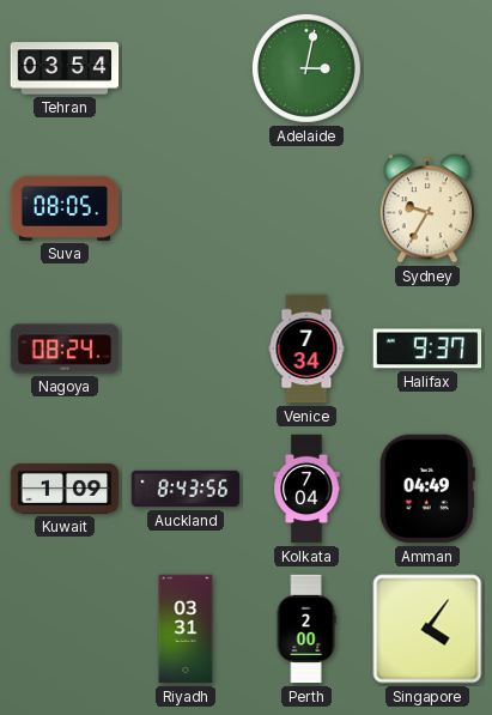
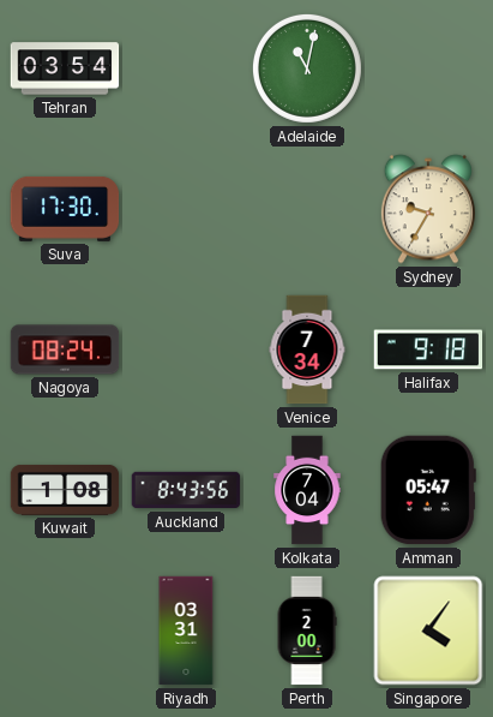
Adelaide: 3:02 -> 11:02
Suva: 08:05 -> 17:30
Halifax: 9:37 -> 9:18
Kuwait: 1:09 -> 1:08
Amman: 04:49 -> 05:47
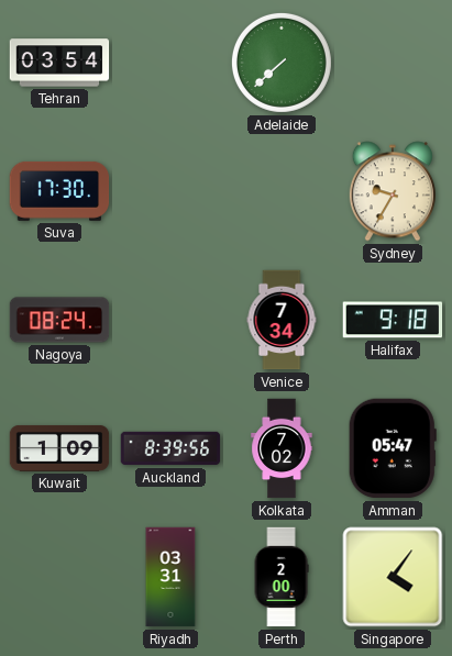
Adelaide: 11:02 -> 7:38
Kuwait: 1:08 -> 1:09
Auckland: 8:43 -> 8:39
Kolkata: 7:04 -> 7:02
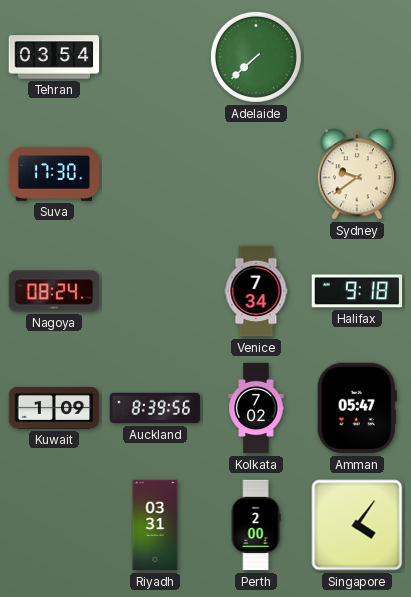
Sydney: 9:35 -> 9:39
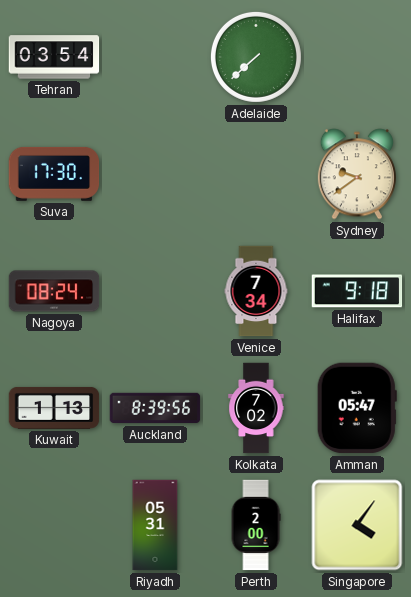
Kuwait: 1:09 -> 1:13
Riyadh: 03:31 -> 05:31
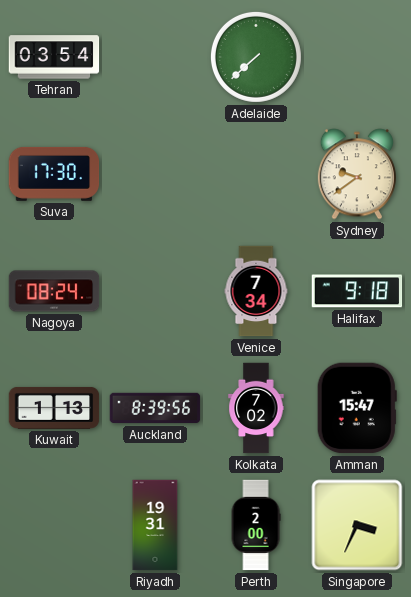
Amman: 05:47 -> 15:47
Riyadh: 05:31 -> 19:31
Singapore: 4:06 -> 3:34
